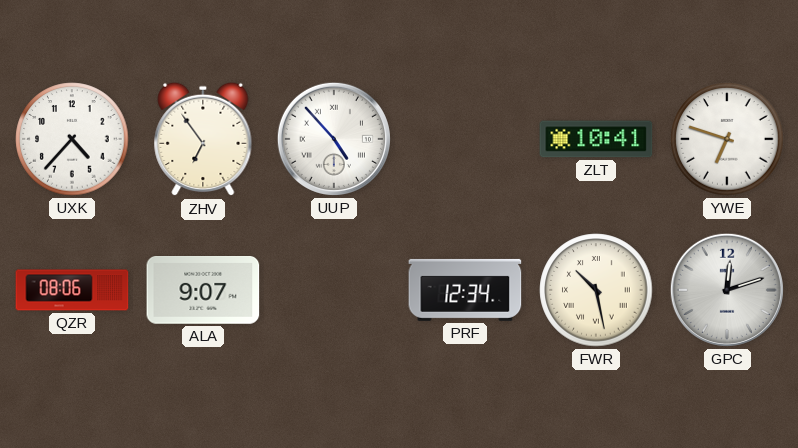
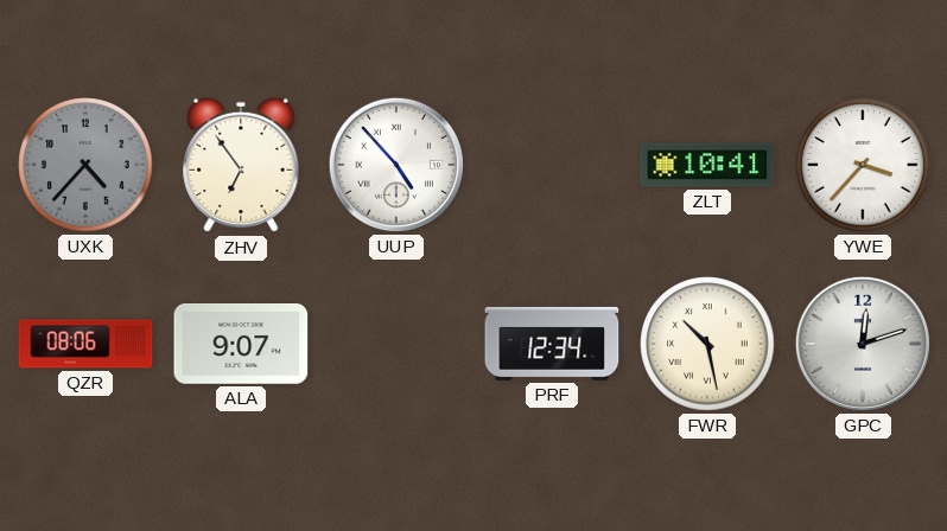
UXK dial: white -> grey
YWE: 6:48 -> 3:37
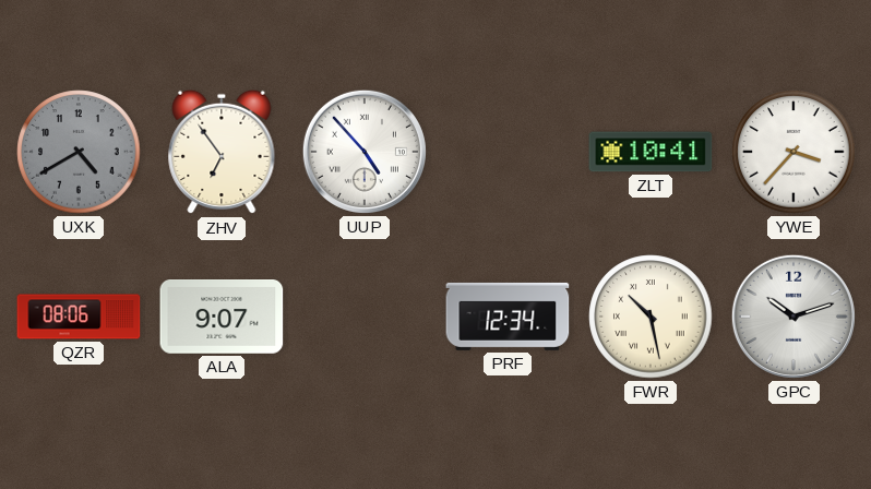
UXK: 4:37 -> 4:40
GPC: 12:12 -> 10:12
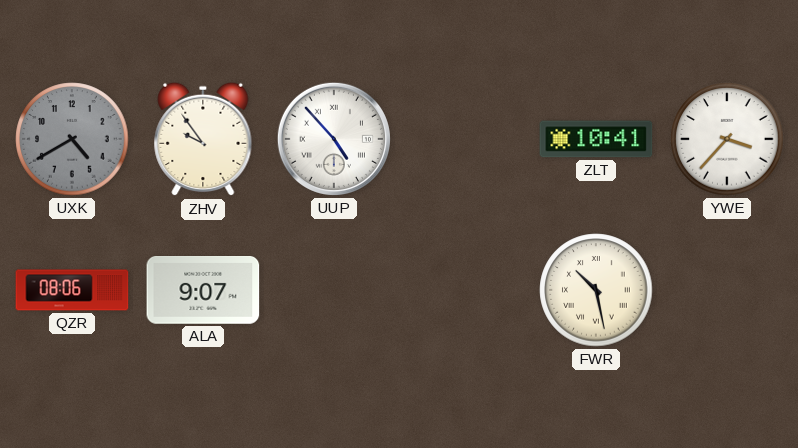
ZHV: 6:54 -> 9:54
PRF: 12:34 -> none
GPC: 10:12 -> none
